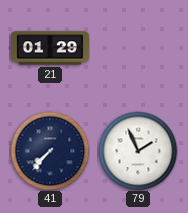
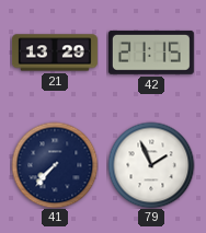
21: 01:29 -> 13:29
42: none -> 21:15
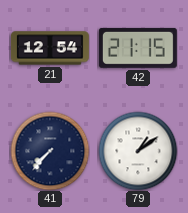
21: 13:29 -> 12:54
79: 1:56 -> 1:09
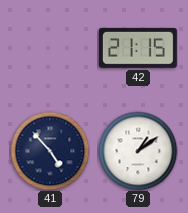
21: 12:54 -> none
41: 7:37 -> 4:53
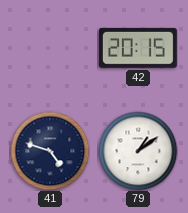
42: 21:15 -> 20:15
41: 4:53 -> 4:48
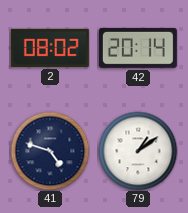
2: none -> 08:02
42: 20:15 -> 20:14
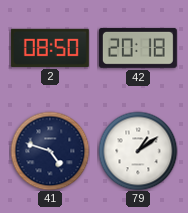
2: 08:02 -> 08:50
42: 20:14 -> 20:18
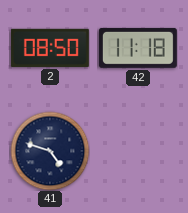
42: 20:18 -> 11:18
79: 1:09 -> none
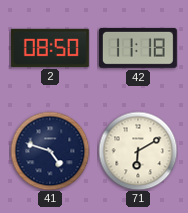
71: none -> 6:10
